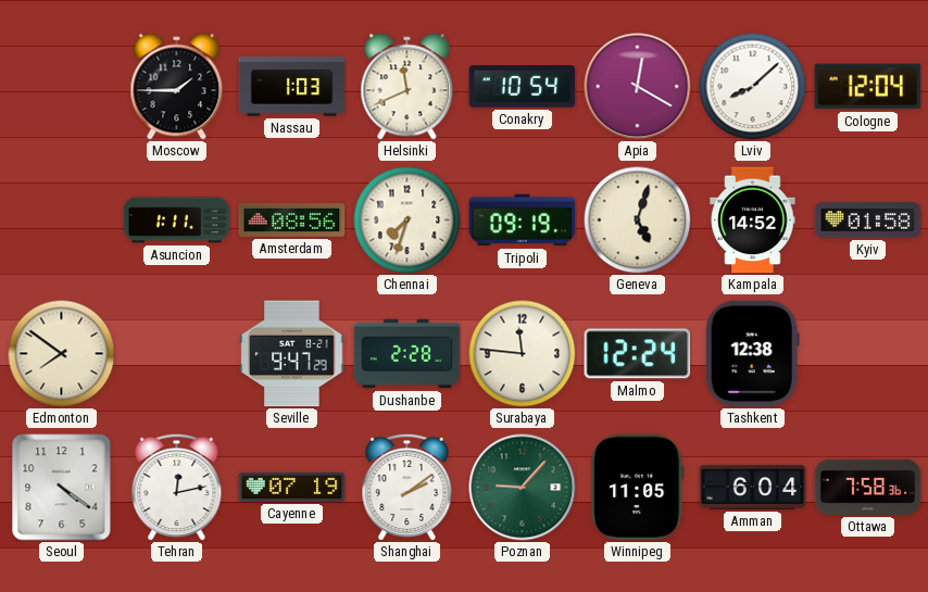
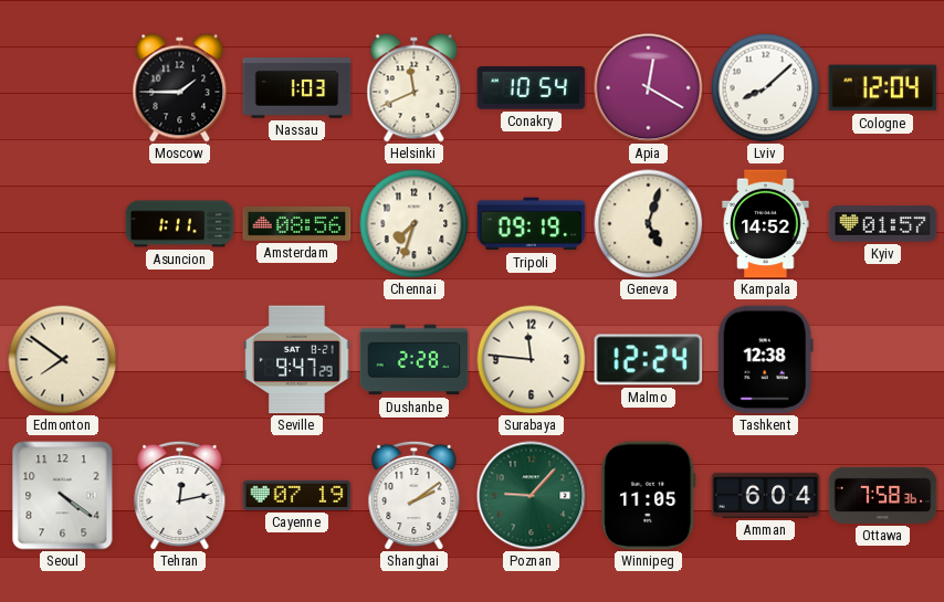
Kyiv: 01:58 -> 01:57
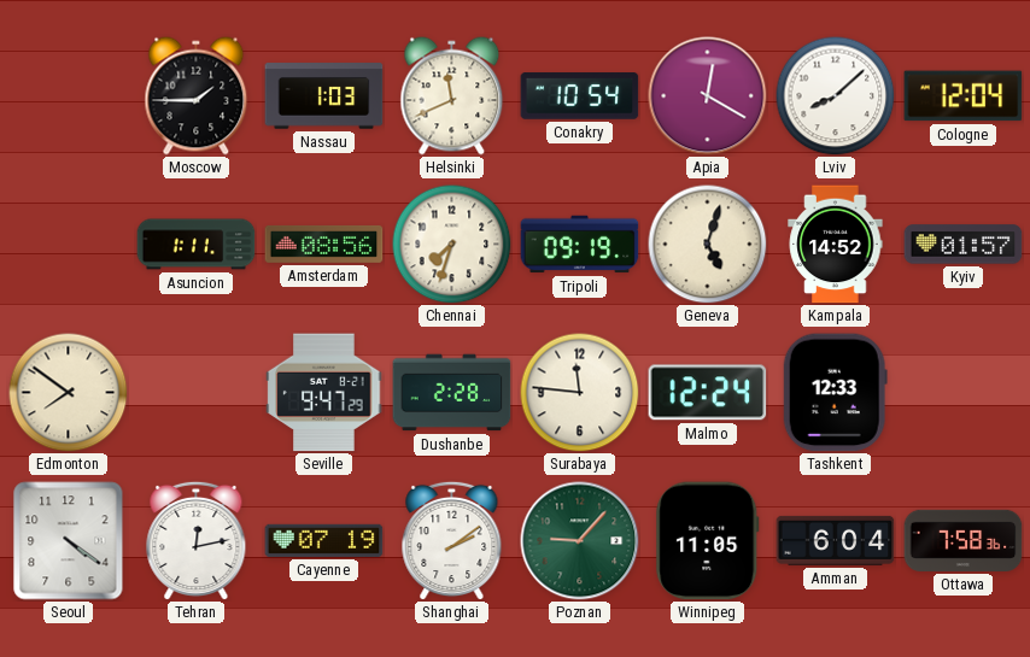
Tashkent: 12:38 -> 12:33
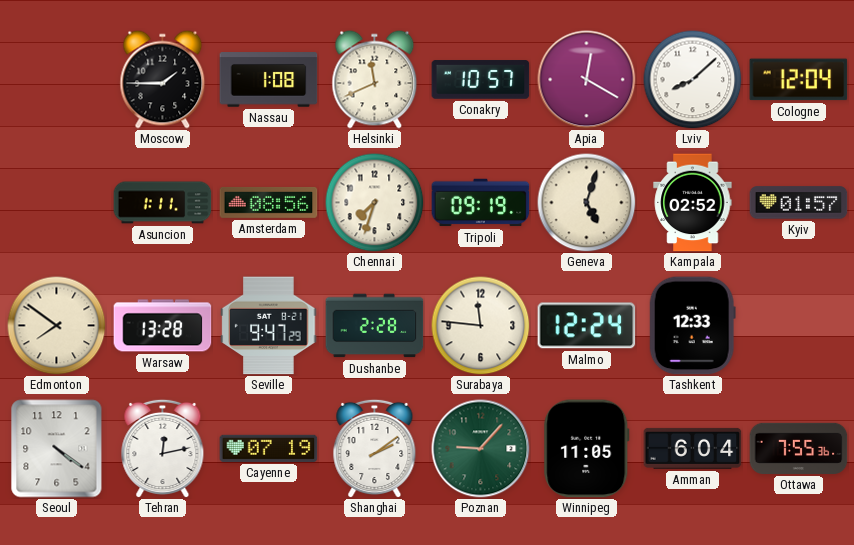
Nassau: 1:03 -> 1:08
Conakry: 10:54 -> 10:57
Kampala: 14:52 -> 02:52
Warsaw: none -> 13:28
Ottawa: 7:58 -> 7:55
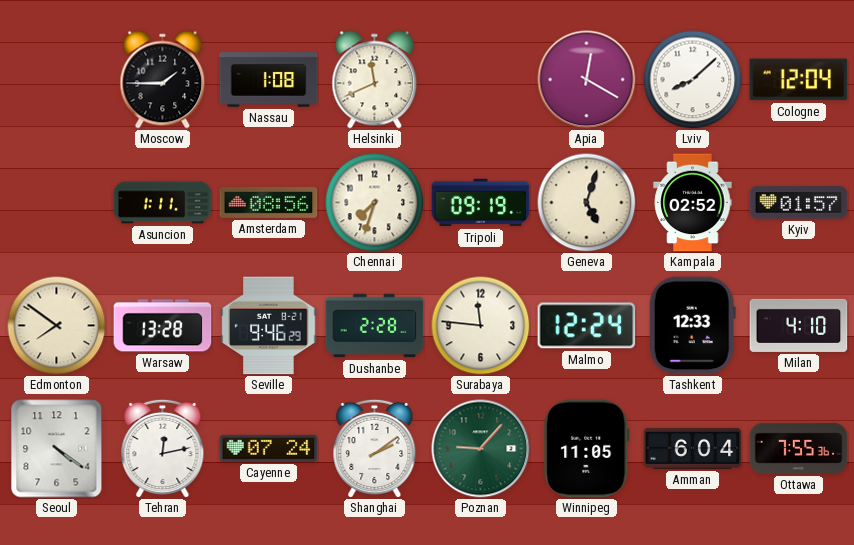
Conakry: 10:57 -> none
Seville: 9:47 -> 9:46
Milan: none -> 4:10
Cayenne: 07:19 -> 07:24
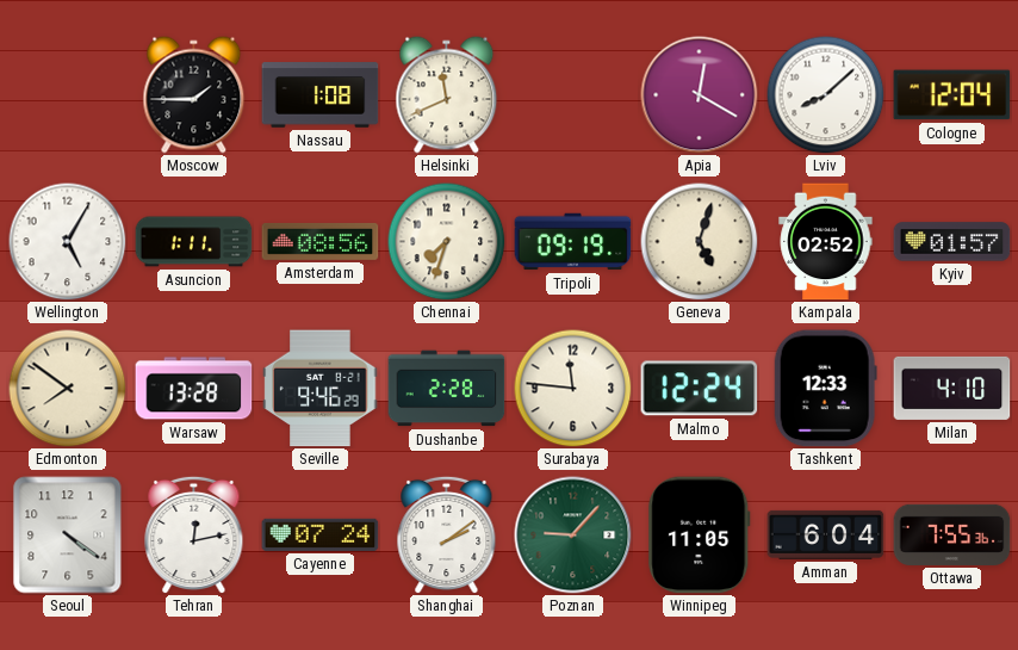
Wellington: none -> 5:05
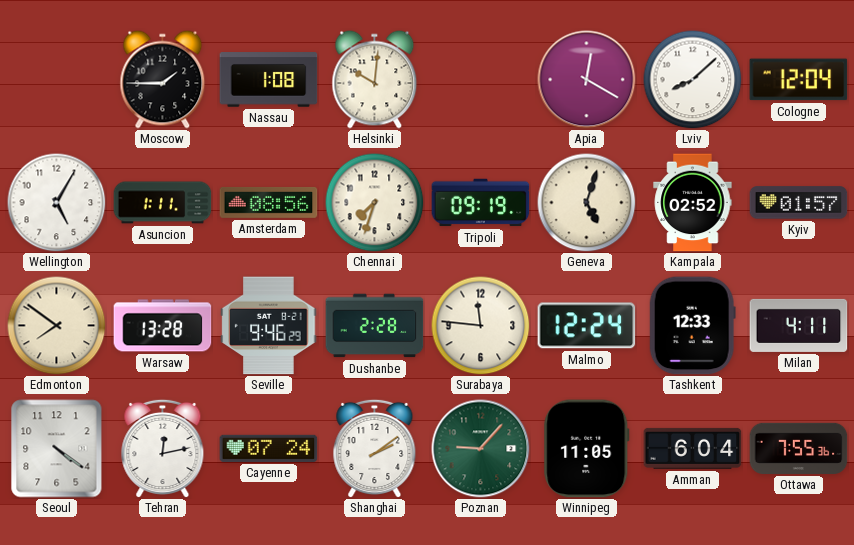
Helsinki: 11:41 -> 10:01
Milan: 4:10 -> 4:11
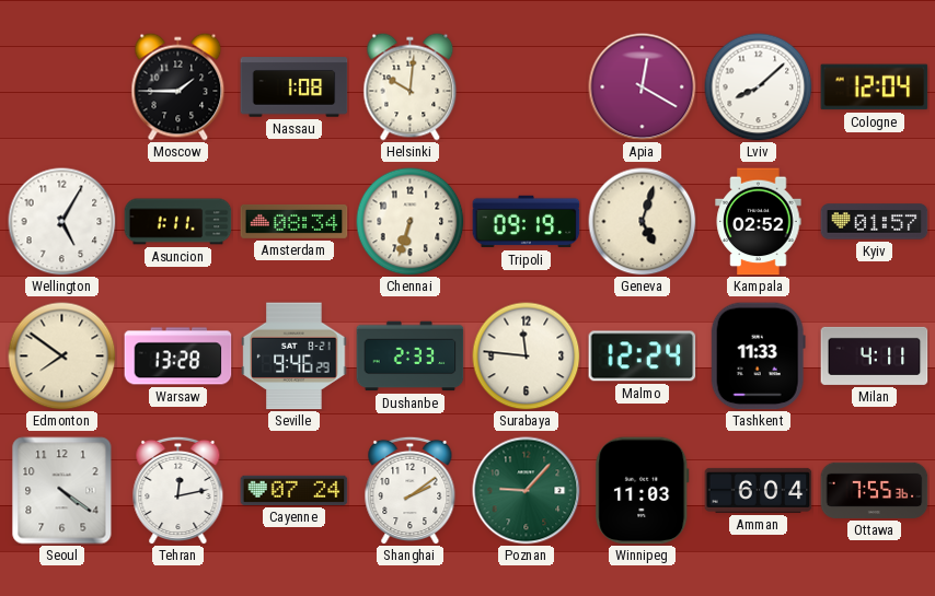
Amsterdam: 08:56 -> 08:34
Chennai: 7:33 -> 6:33
Dushanbe: 2:28 -> 2:33
Tashkent: 12:33 -> 11:33
Winnipeg: 11:05 -> 11:03
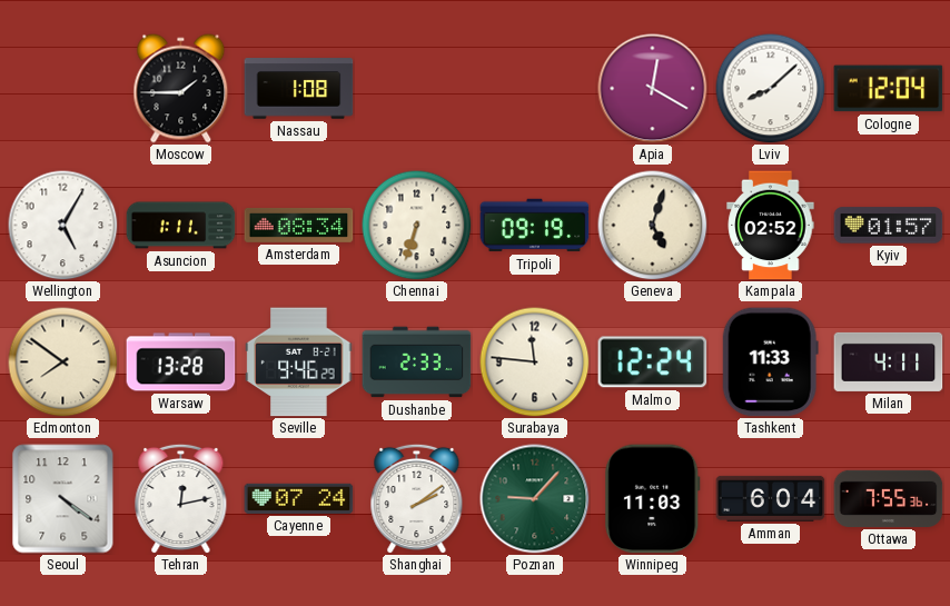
Helsinki: 10:01 -> none
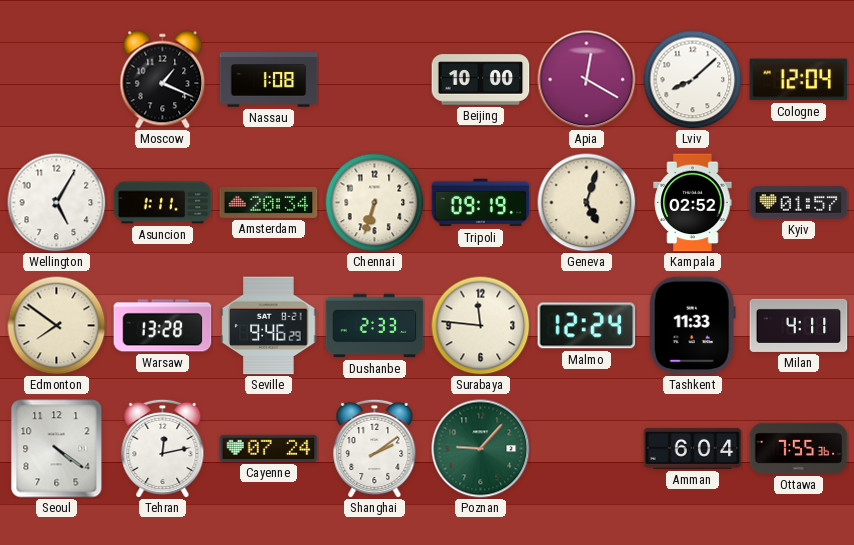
Moscow: 1:45 -> 1:19
Beijing: none -> 10:00
Amsterdam: 08:34 -> 20:34
Winnipeg: 11:03 -> none
